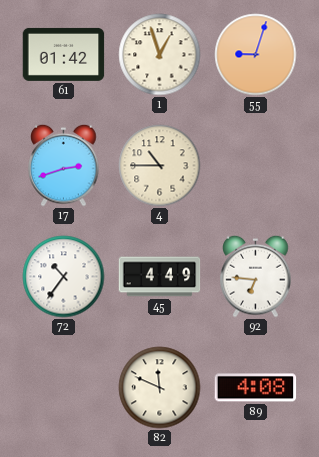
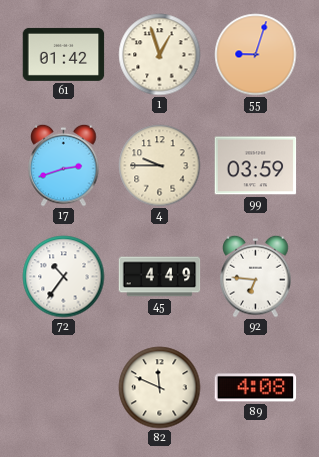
4: 10:45 -> 9:45
99: none -> 03:59
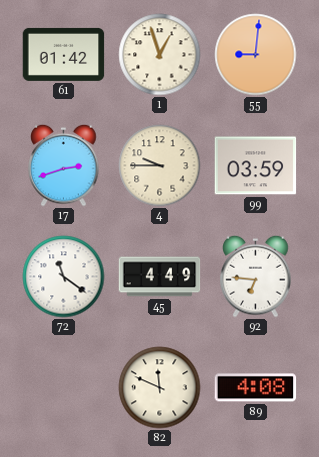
55: 9:03 -> 9:01
72: 10:36 -> 11:21
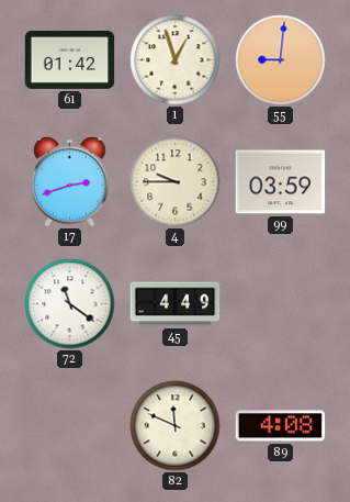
92: 6:46 -> none
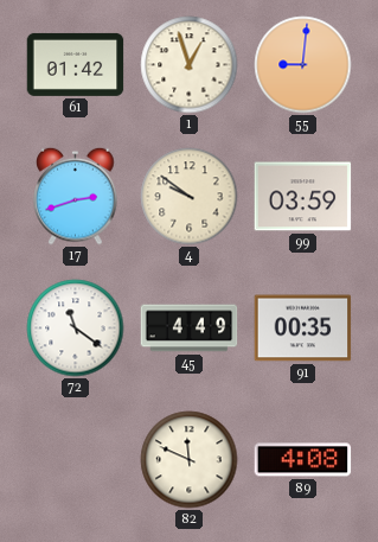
4: 9:45 -> 9:51
91: none -> 00:35
